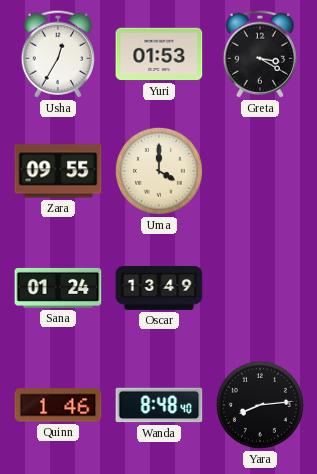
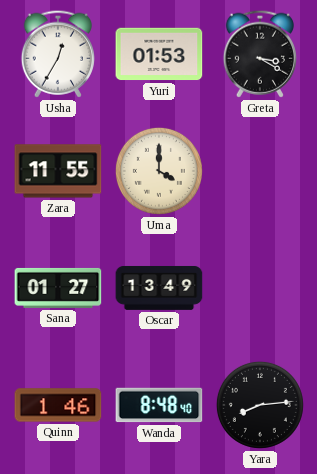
Zara: 09:55 -> 11:55
Sana: 01:24 -> 01:27
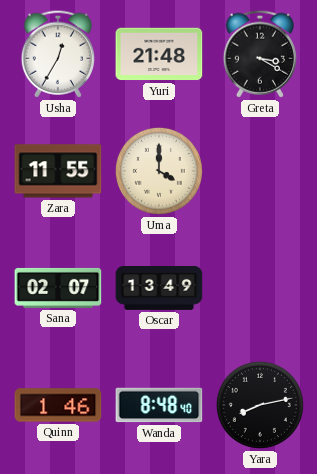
Yuri: 01:53 -> 21:48
Sana: 01:27 -> 02:07
Yara: 8:14 -> 8:13
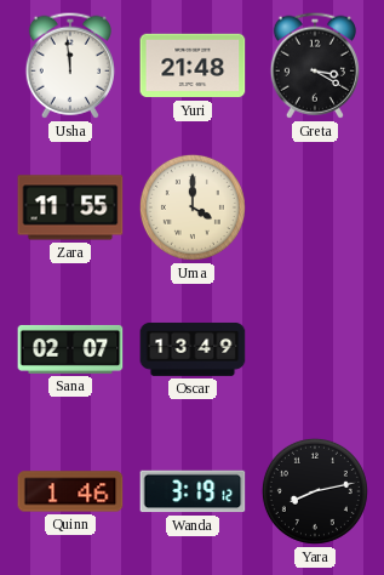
Usha: 12:35 -> 11:59
Wanda: 8:48 -> 3:19
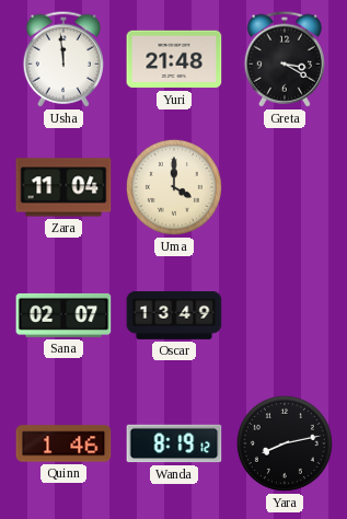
Zara: 11:55 -> 11:04
Wanda: 3:19 -> 8:19
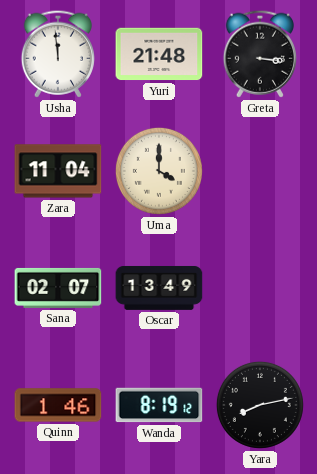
Greta: 3:20 -> 3:16
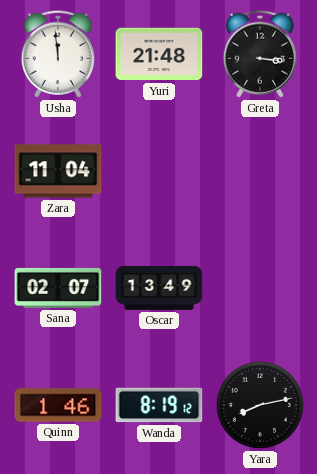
Uma: 4:00 -> none
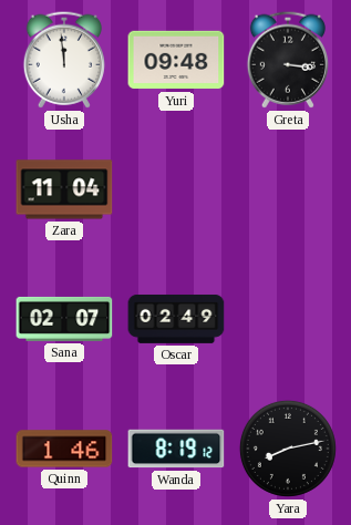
Yuri: 21:48 -> 09:48
Oscar: 13:49 -> 02:49
